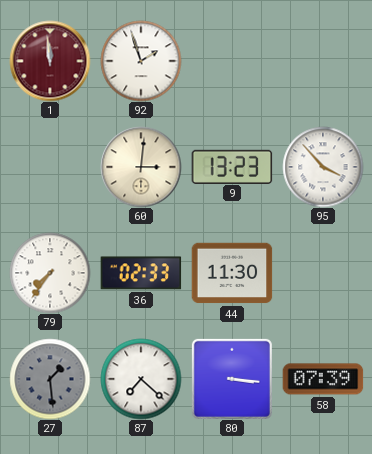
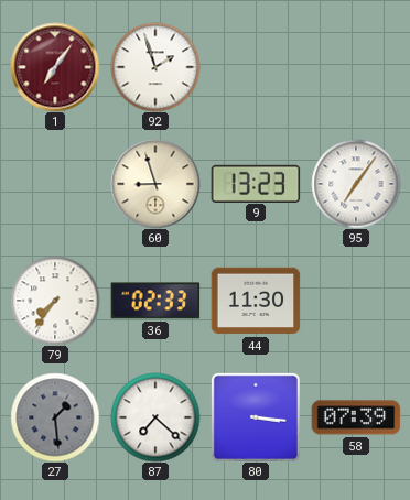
1: 11:59 -> 7:06
60: 3:01 -> 8:57
95: 3:53 -> 7:06
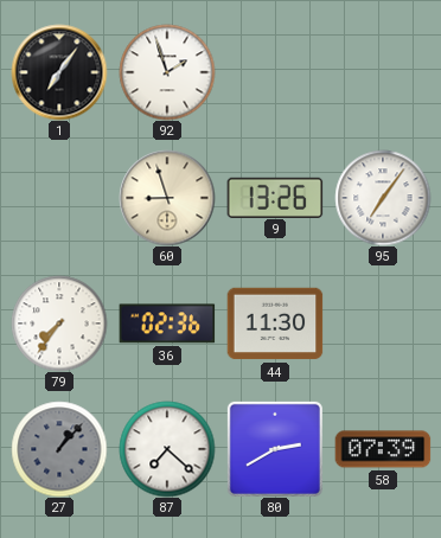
1 dial: burgundy -> black
9: 13:23 -> 13:26
36: 02:33 -> 02:36
27: 1:29 -> 1:07
80: 3:16 -> 2:40
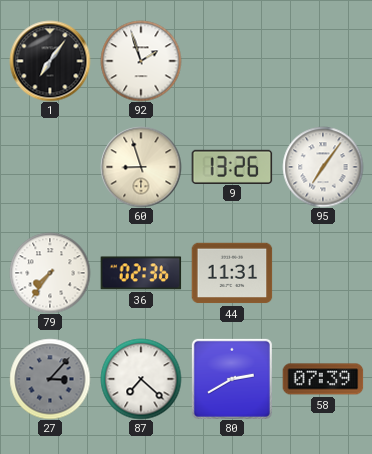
44: 11:30 -> 11:31
27: 1:07 -> 3:07
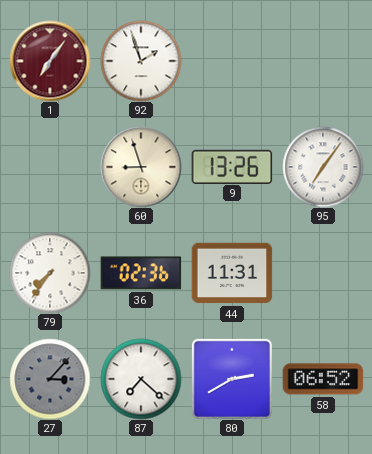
1 dial: black -> burgundy
58: 07:39 -> 06:52
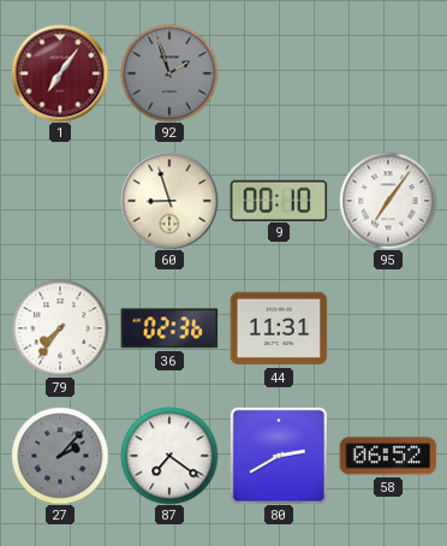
92 dial: white -> grey
9: 13:26 -> 00:10
27: 3:07 -> 2:07
87: 7:22 -> 7:21
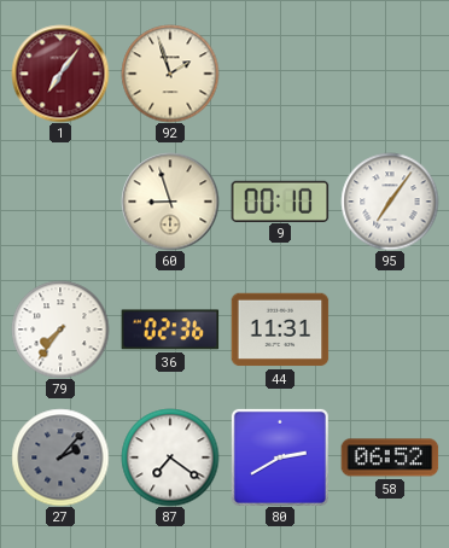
92 dial: grey -> cream
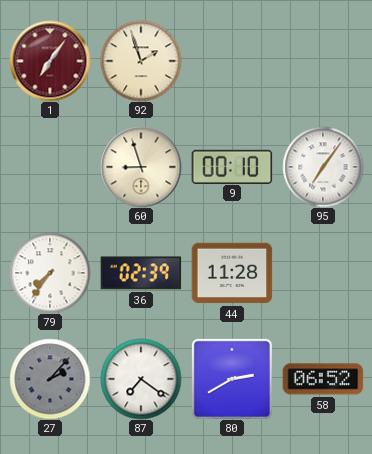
36: 02:36 -> 02:39
44: 11:31 -> 11:28
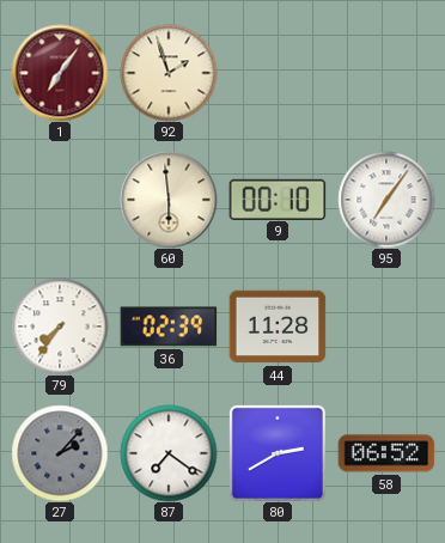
60: 8:57 -> 5:59
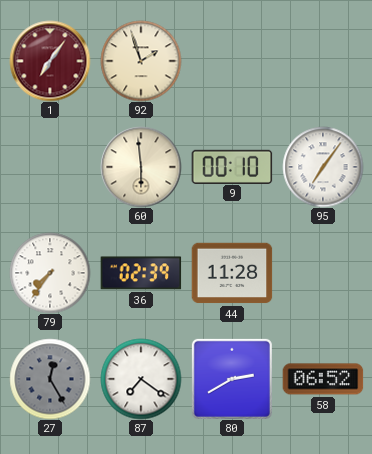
27: 2:07 -> 12:25
